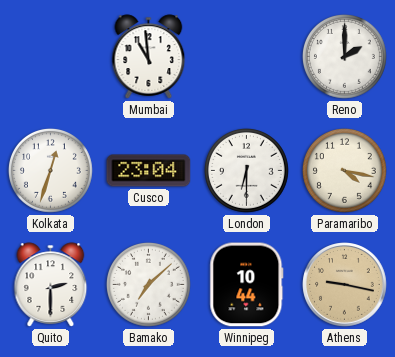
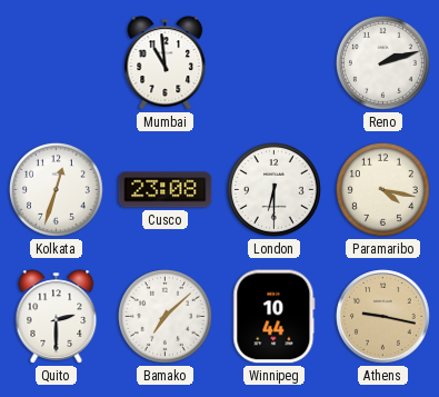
Reno: 2:00 -> 2:12
Cusco: 23:04 -> 23:08
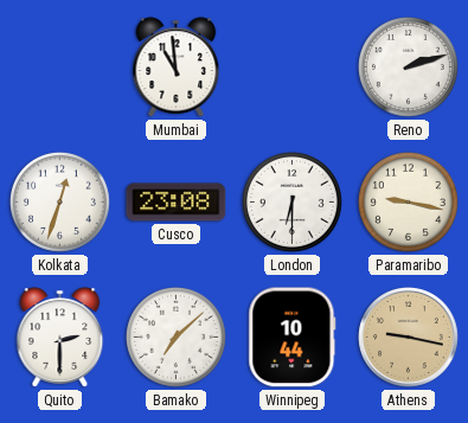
Paramaribo: 4:17 -> 9:17
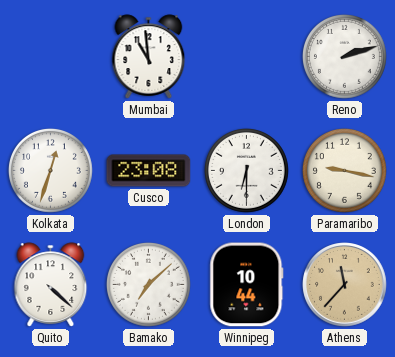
Quito: 2:30 -> 4:22
Athens: 9:17 -> 11:37
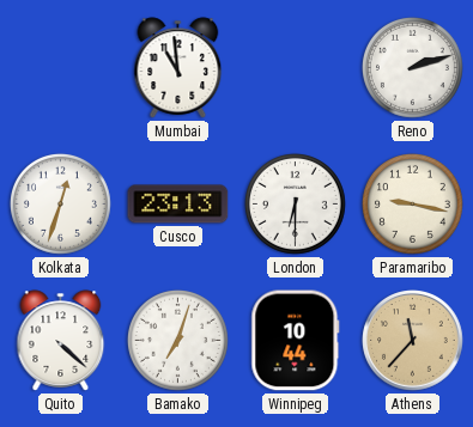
Cusco: 23:08 -> 23:13
Bamako: 7:08 -> 7:03
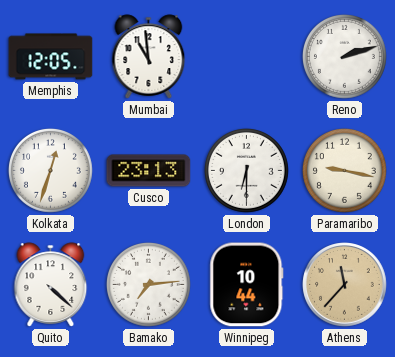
Memphis: none -> 12:05
Bamako: 7:03 -> 7:14
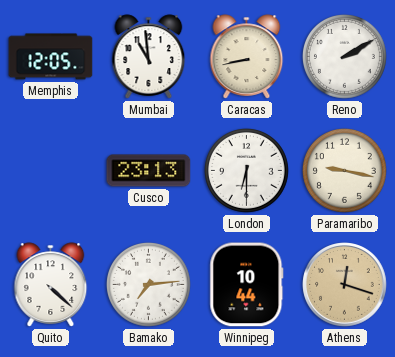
Caracas: none -> 8:43
Reno: 2:12 -> 2:10
Kolkata: 12:33 -> none
Athens: 11:37 -> 12:18
